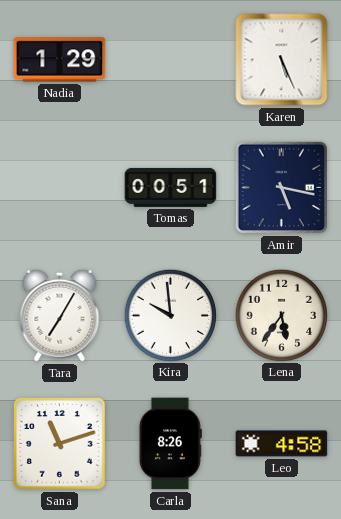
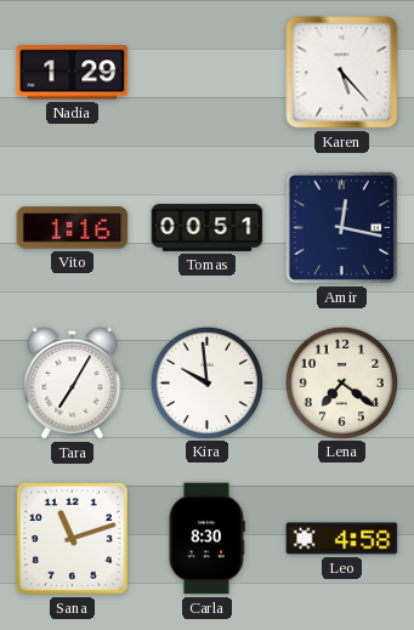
Karen: 5:26 -> 5:23
Vito: none -> 1:16
Amir: 5:17 -> 12:17
Lena: 5:36 -> 7:21
Carla: 8:26 -> 8:30
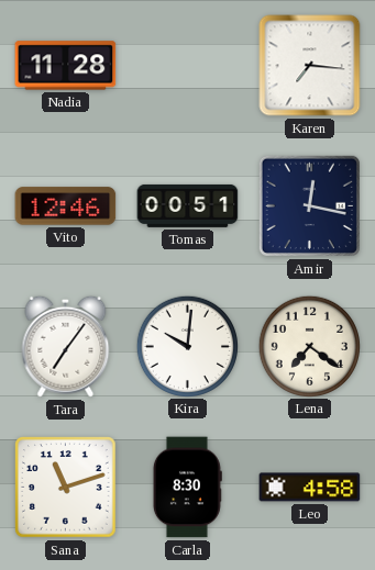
Nadia: 1:29 -> 11:28
Karen: 5:23 -> 7:16
Vito: 1:16 -> 12:46
Tara: 7:05 -> 7:06
Kira: 9:59 -> 10:01
